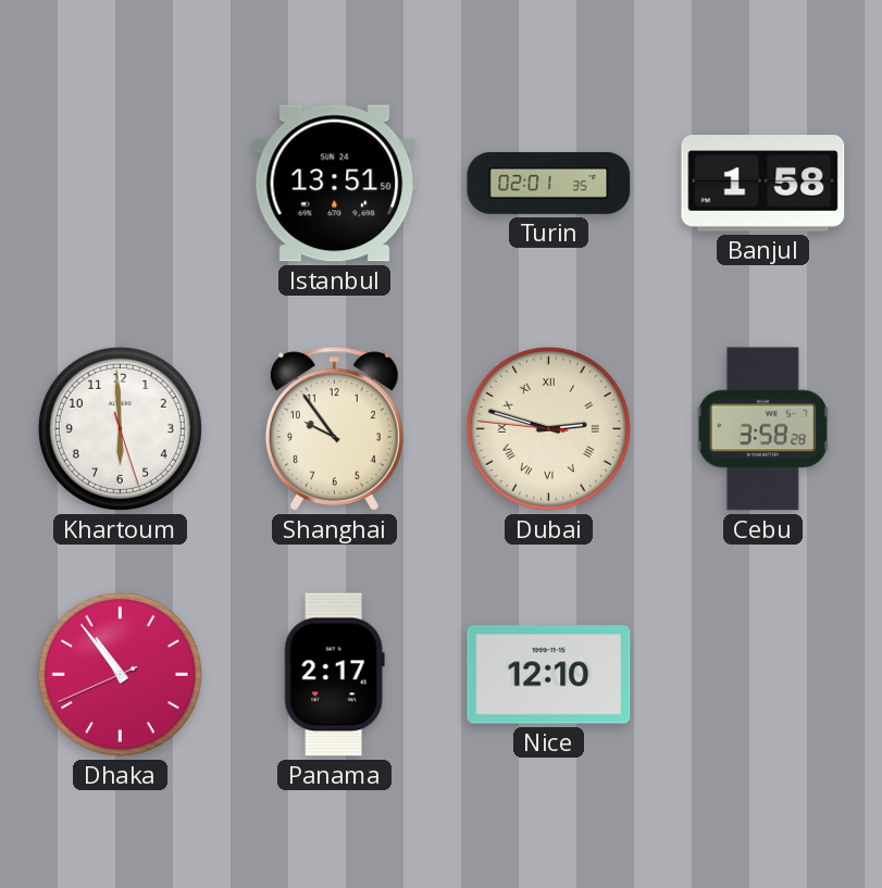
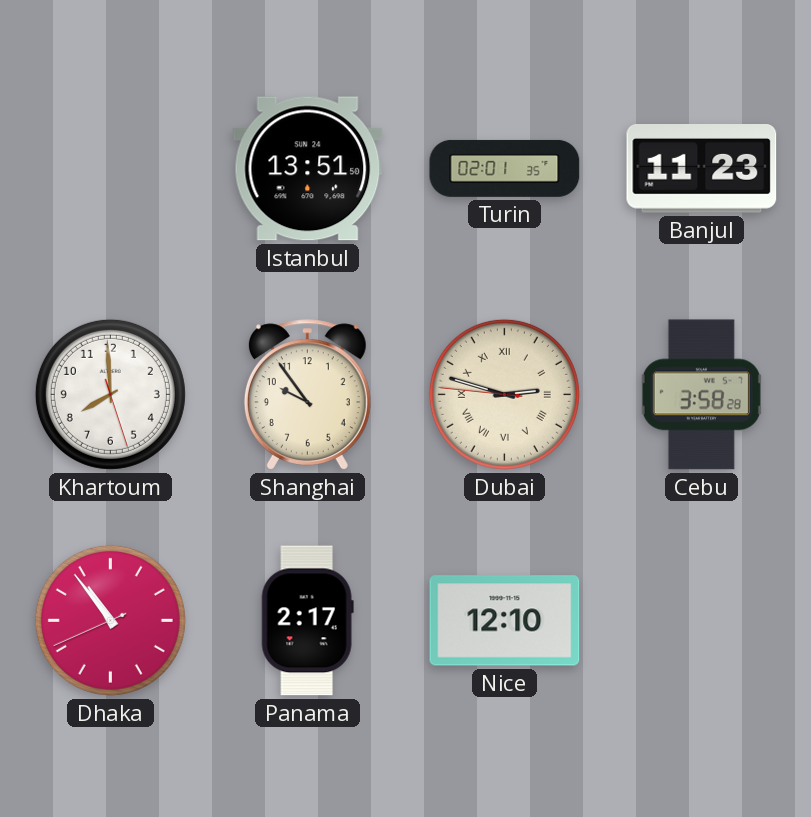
Banjul: 1:58 -> 11:23
Khartoum: 5:59 -> 7:59
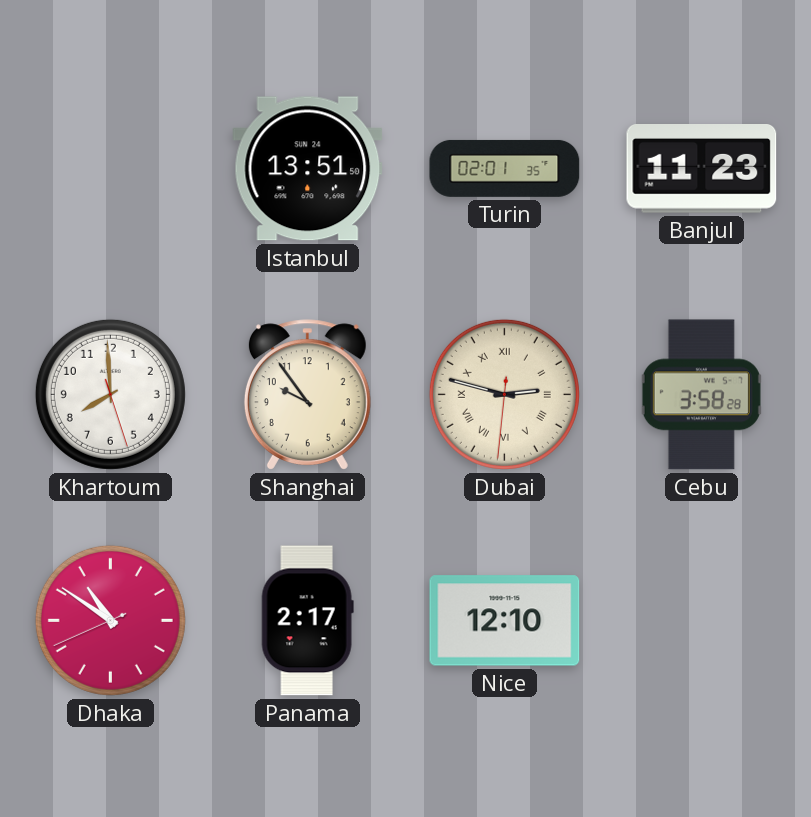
Dubai: 2:47:46 -> 2:47:31
Dhaka: 10:53 -> 10:50
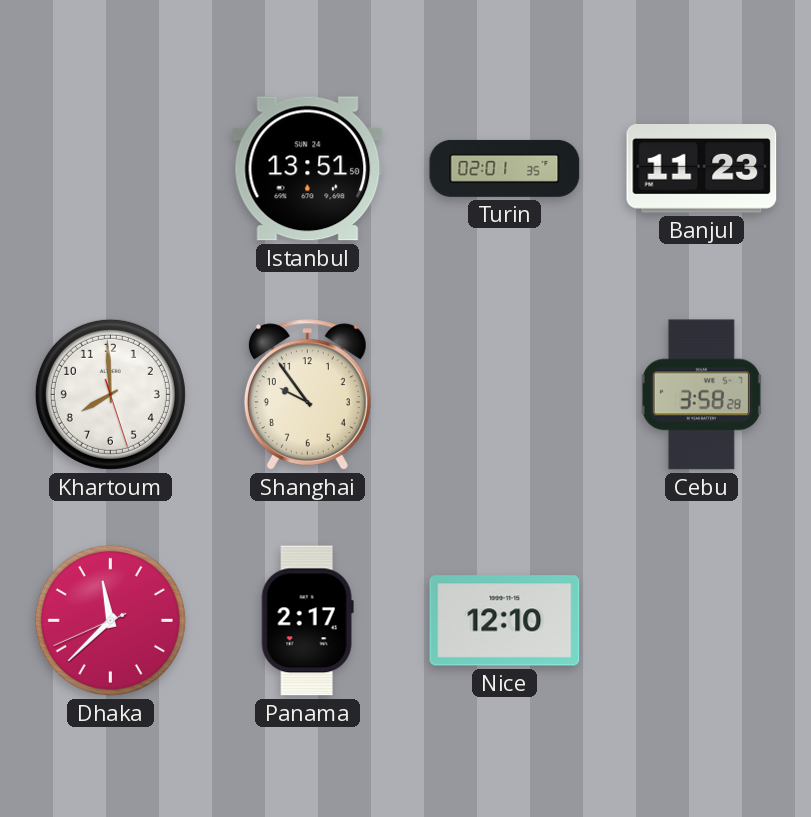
Dubai: 2:47 -> none
Dhaka: 10:50 -> 11:37
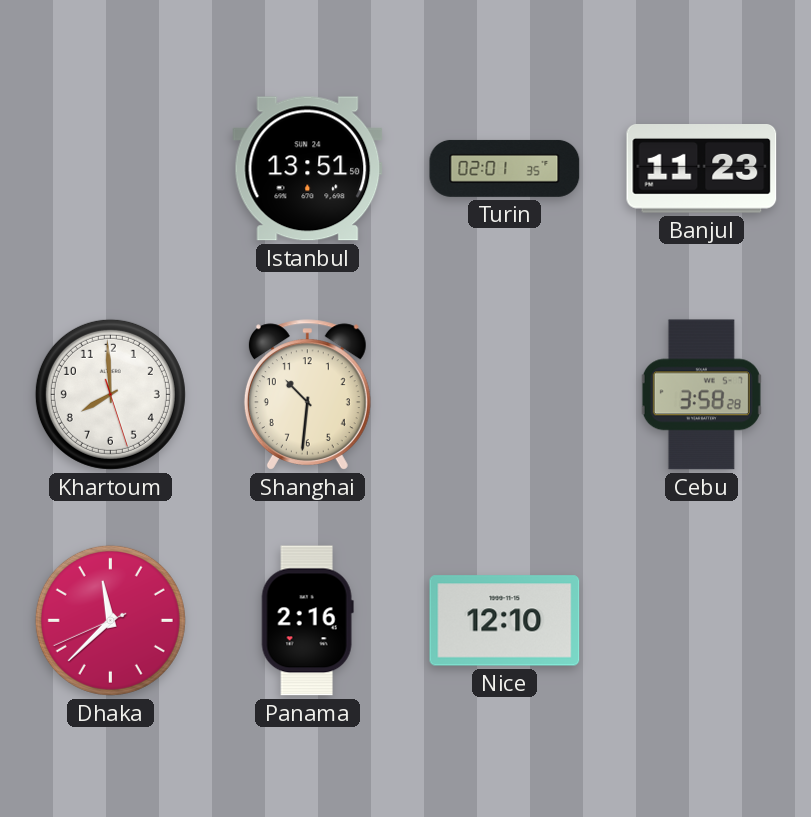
Shanghai: 9:54 -> 10:31
Panama: 2:17 -> 2:16
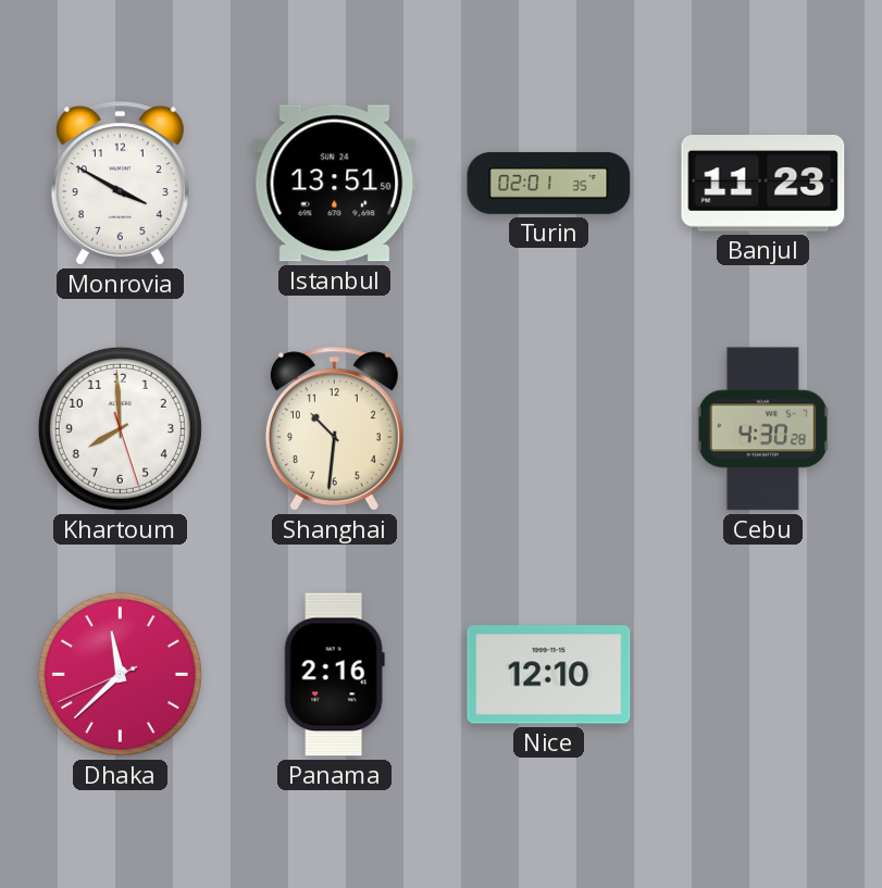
Monrovia: none -> 3:50
Cebu: 3:58 -> 4:30
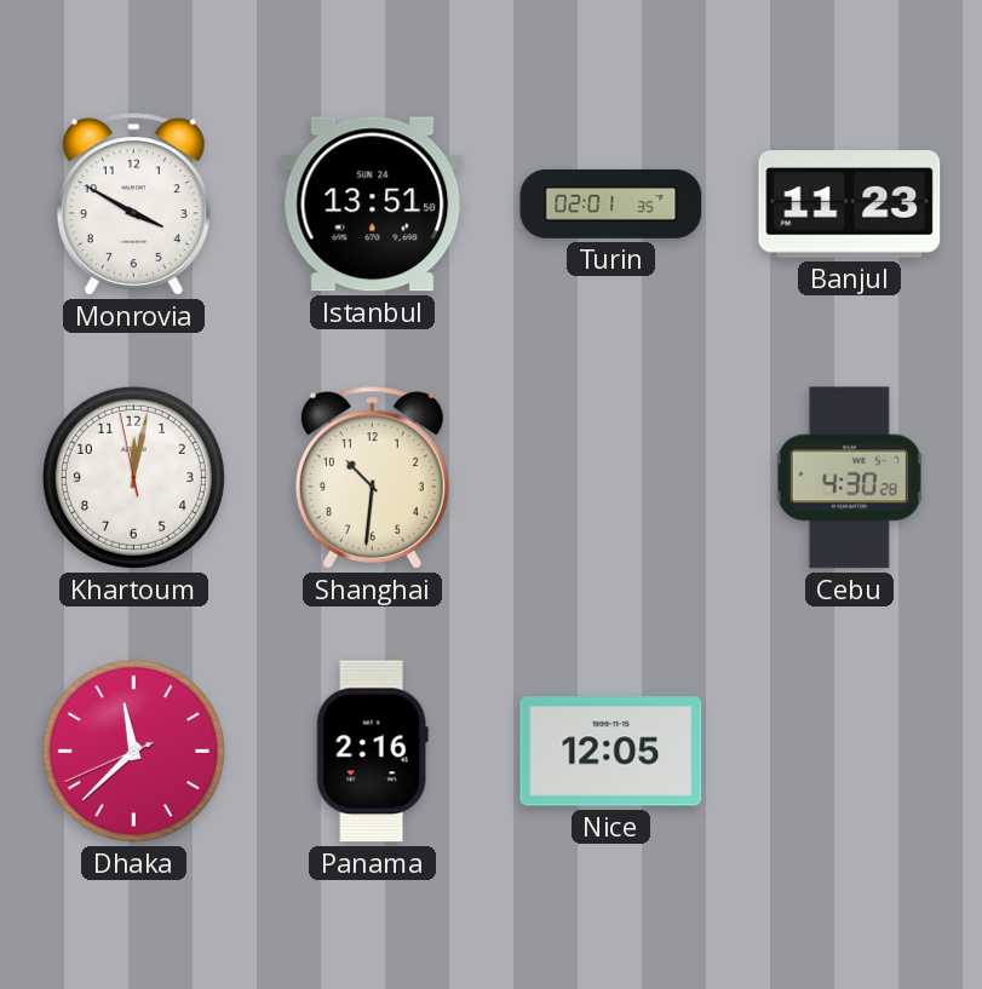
Khartoum: 7:59 -> 12:01
Nice: 12:10 -> 12:05
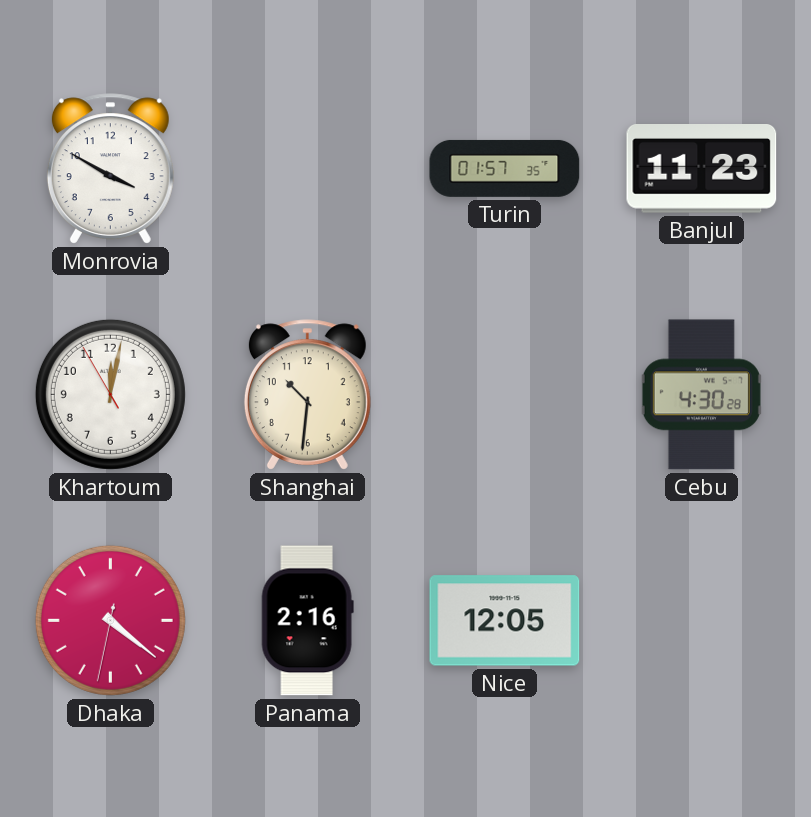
Istanbul: 13:51 -> none
Turin: 02:01 -> 01:57
Khartoum: 12:01:58 -> 12:01:55
Dhaka: 11:37 -> 4:21
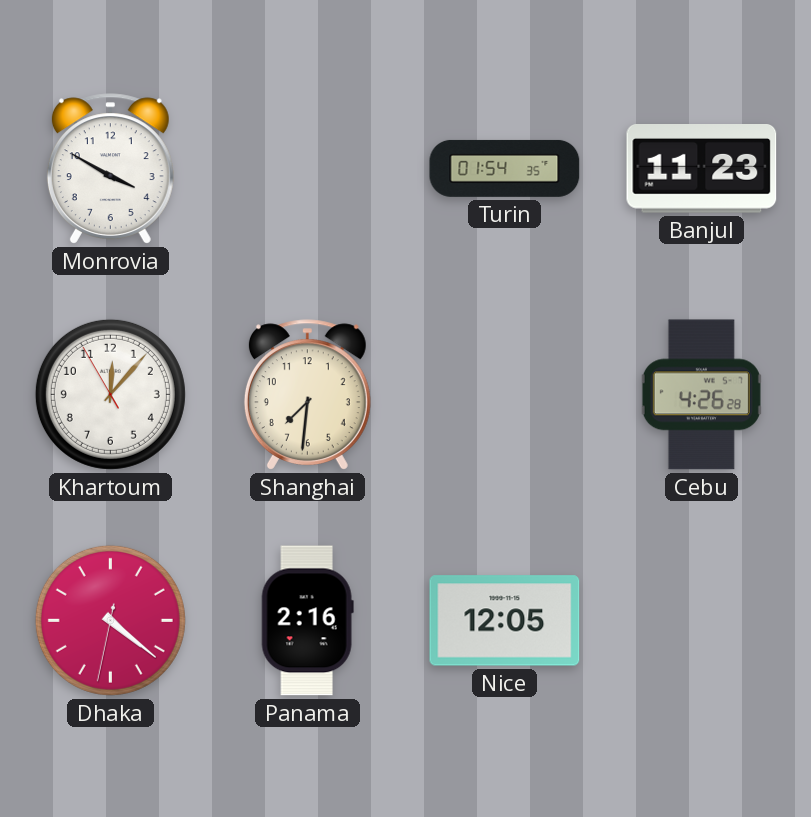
Turin: 01:57 -> 01:54
Khartoum: 12:01 -> 12:06
Shanghai: 10:31 -> 7:31
Cebu: 4:30 -> 4:26
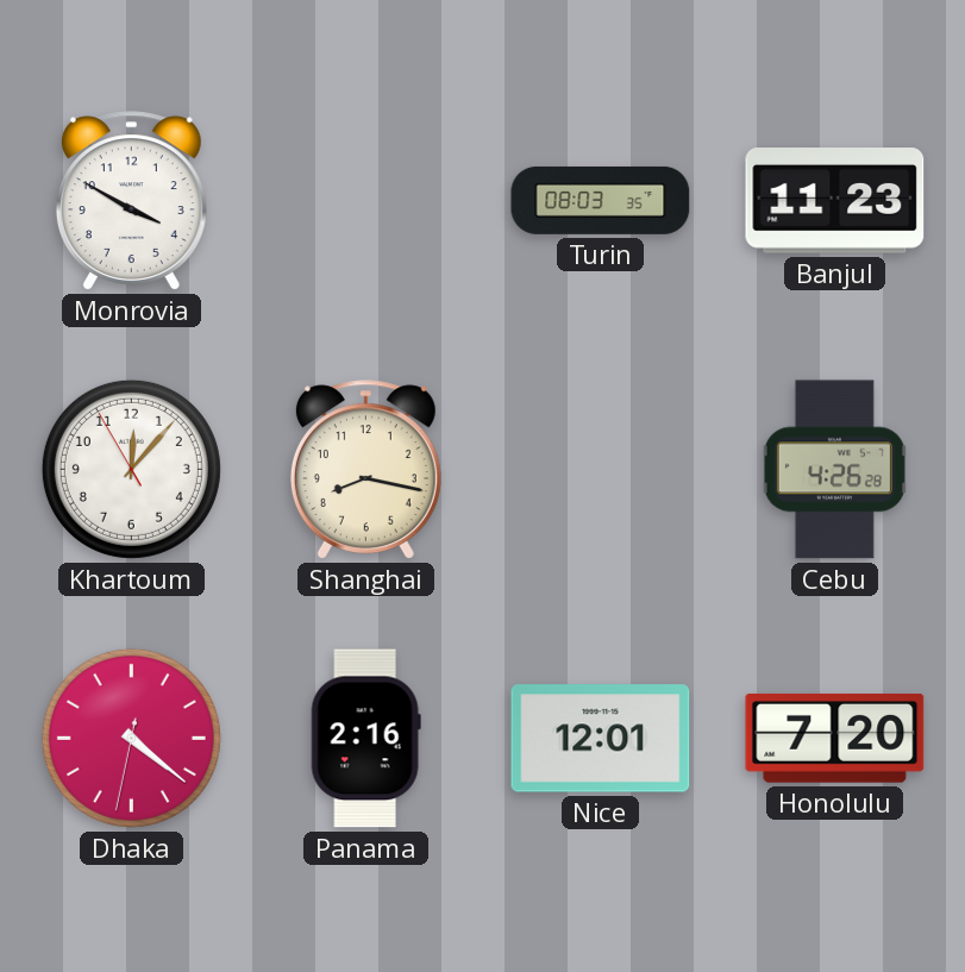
Turin: 01:54 -> 08:03
Shanghai: 7:31 -> 8:17
Nice: 12:05 -> 12:01
Honolulu: none -> 7:20
